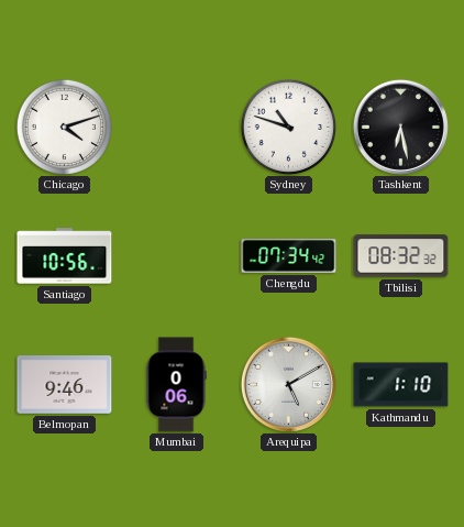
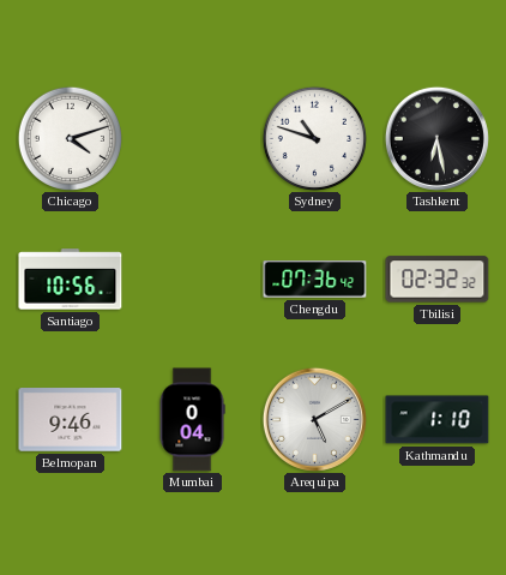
Chengdu: 07:34 -> 07:36
Tbilisi: 08:32 -> 02:32
Mumbai: 0:06 -> 0:04
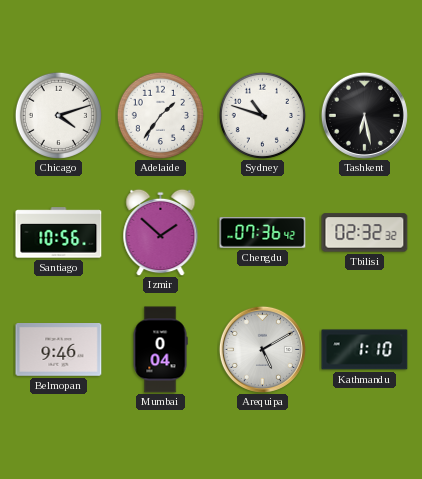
Adelaide: none -> 1:36
Izmir: none -> 1:52
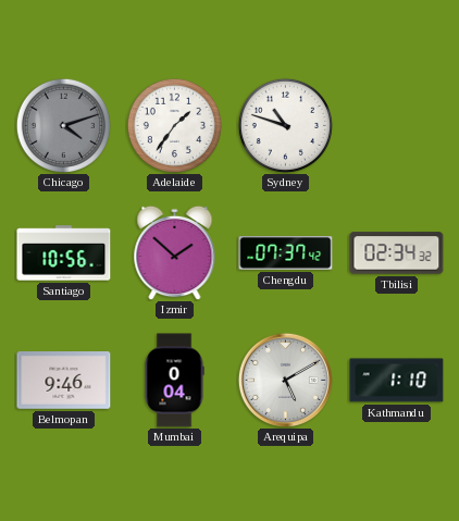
Chicago dial: white -> grey
Tashkent: 6:28 -> none
Chengdu: 07:36 -> 07:37
Tbilisi: 02:32 -> 02:34
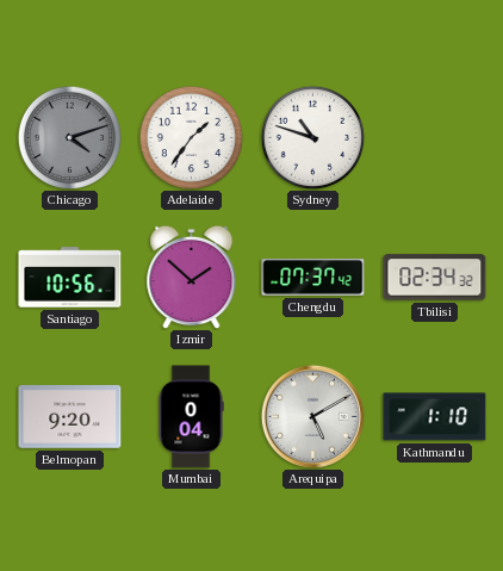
Belmopan: 9:46 -> 9:20
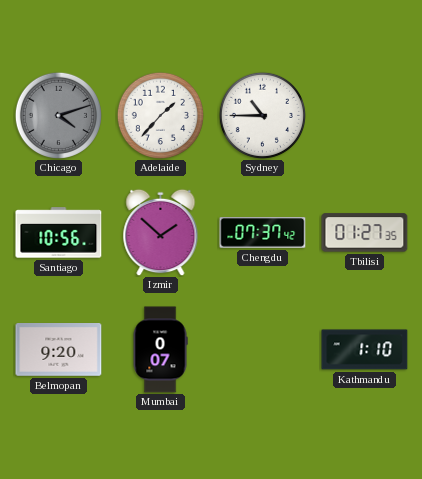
Adelaide: 1:36 -> 1:37
Sydney: 10:48 -> 10:45
Tbilisi: 02:34 -> 01:27
Mumbai: 0:04 -> 0:07
Arequipa: 5:10 -> none
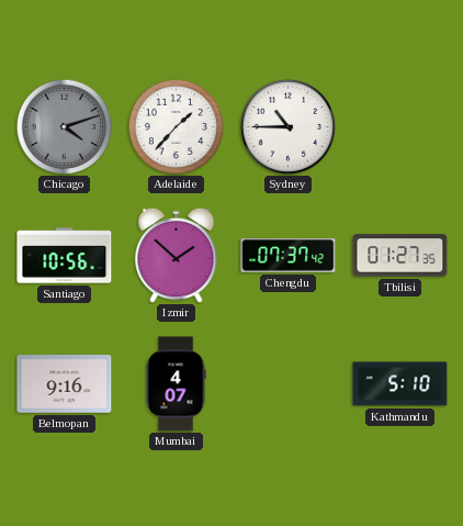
Belmopan: 9:20 -> 9:16
Mumbai: 0:07 -> 4:07
Kathmandu: 1:10 -> 5:10
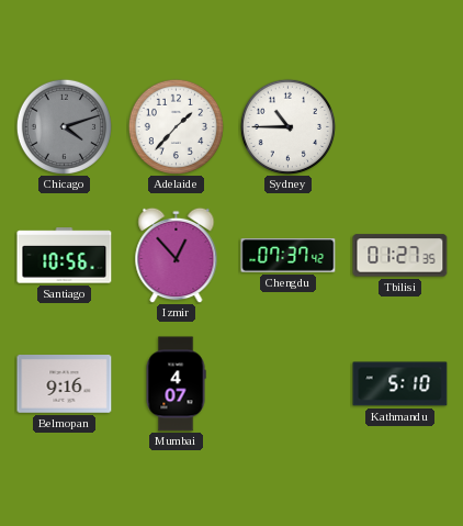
Izmir: 1:52 -> 12:53
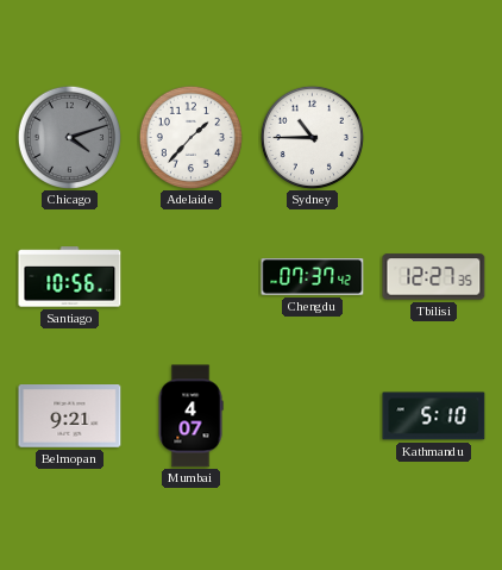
Izmir: 12:53 -> none
Tbilisi: 01:27 -> 12:27
Belmopan: 9:16 -> 9:21
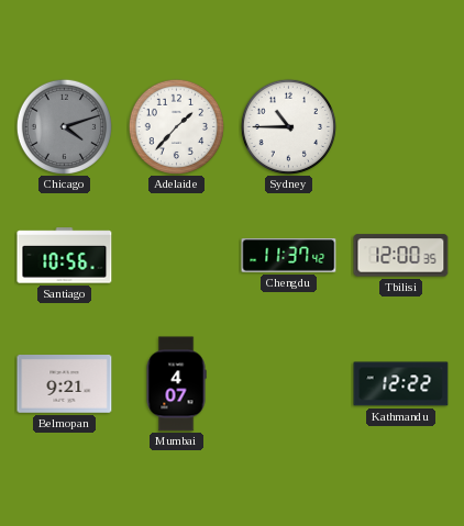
Chengdu: 07:37 -> 11:37
Tbilisi: 12:27 -> 12:00
Kathmandu: 5:10 -> 12:22
